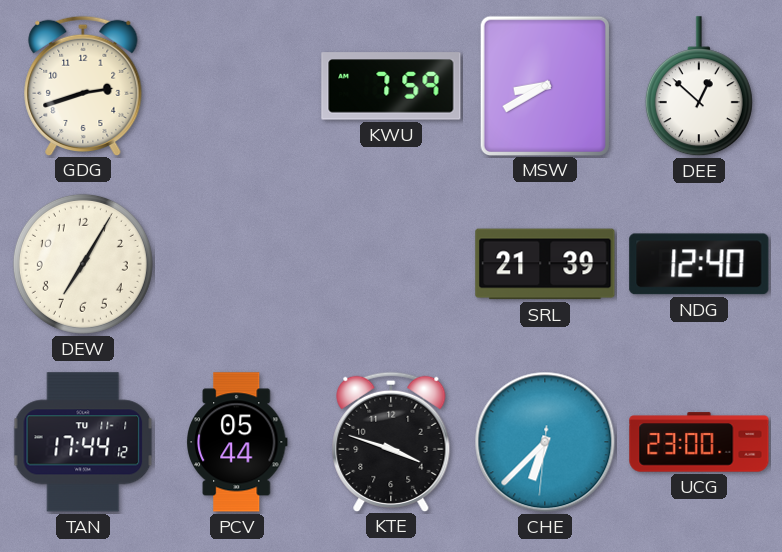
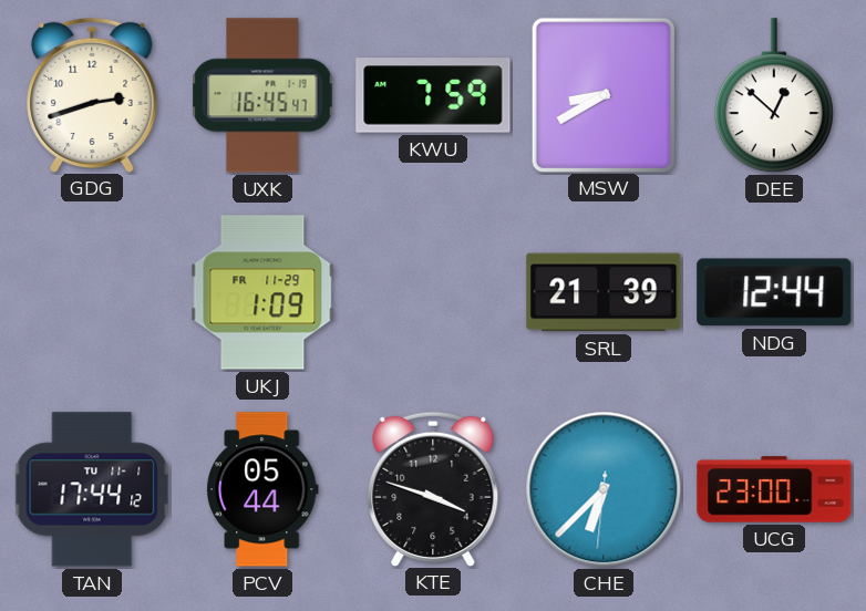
UXK: none -> 16:45
DEW: 7:05 -> none
UKJ: none -> 1:09
NDG: 12:40 -> 12:44
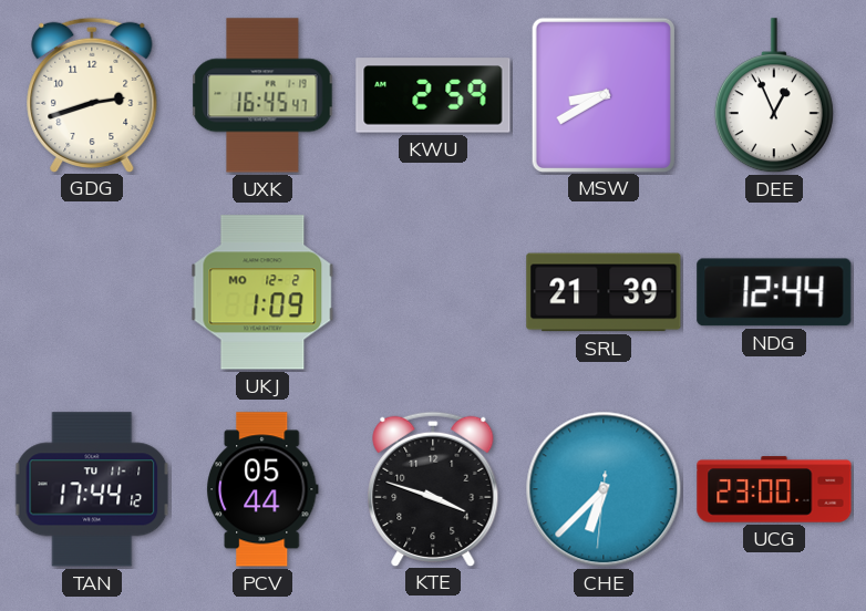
KWU: 7:59 -> 2:59
DEE: 12:52 -> 12:56
UKJ date: FR 11-29 -> MO 12-2
